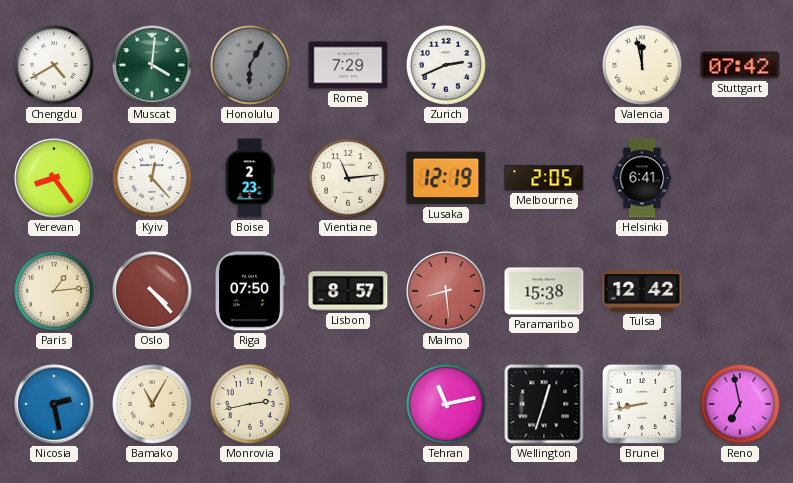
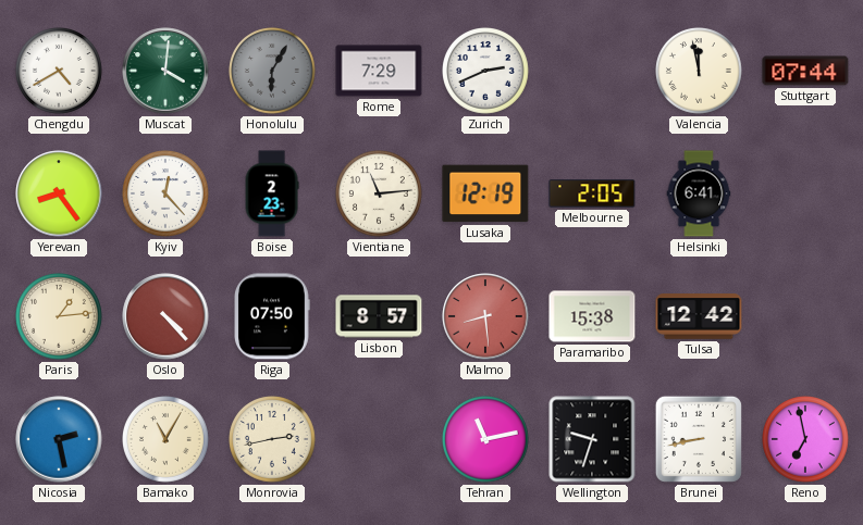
Stuttgart: 07:42 -> 07:44
Wellington: 12:33 -> 9:33
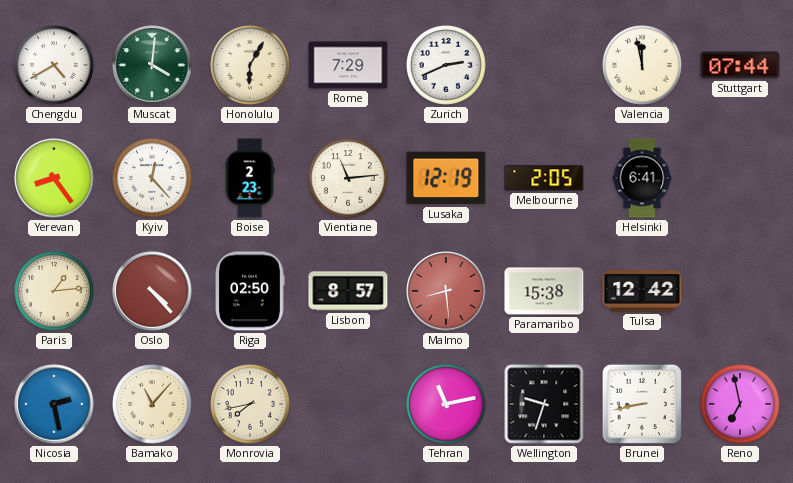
Honolulu dial: grey -> cream
Riga: 07:50 -> 02:50
Bamako: 11:05 -> 11:07
Monrovia: 2:43 -> 7:43
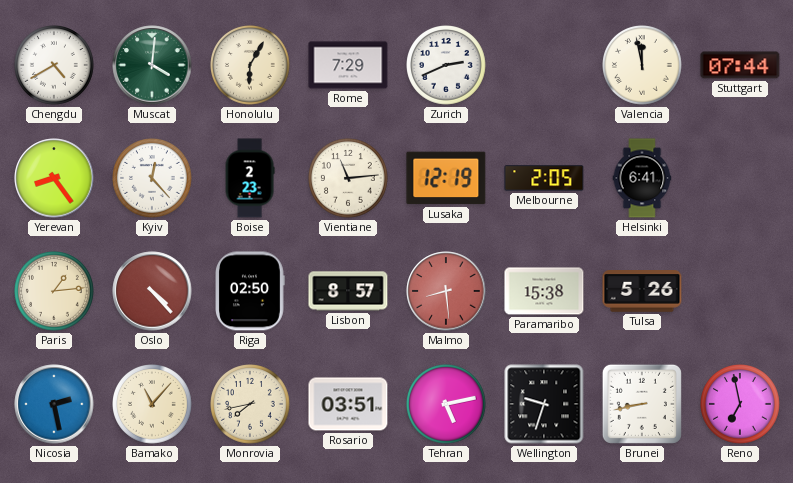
Tulsa: 12:42 -> 5:26
Rosario: none -> 03:51
Tehran: 11:13 -> 5:13
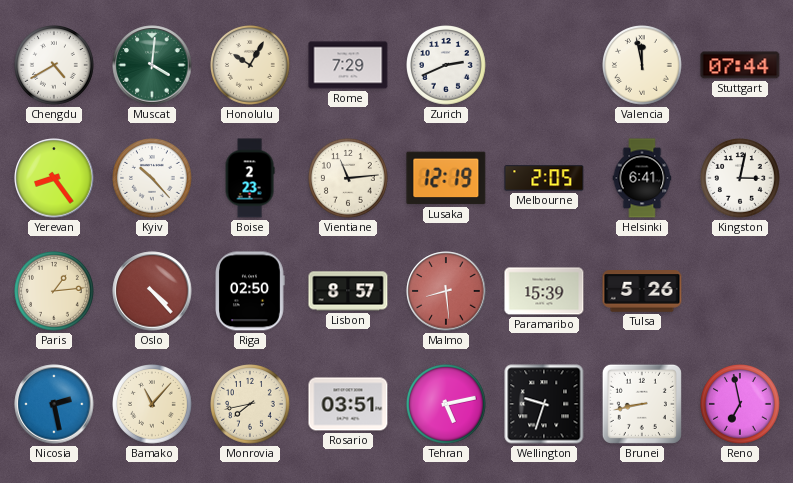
Honolulu: 6:05 -> 10:05
Kyiv: 12:23 -> 10:23
Kingston: none -> 3:02
Paramaribo: 15:38 -> 15:39
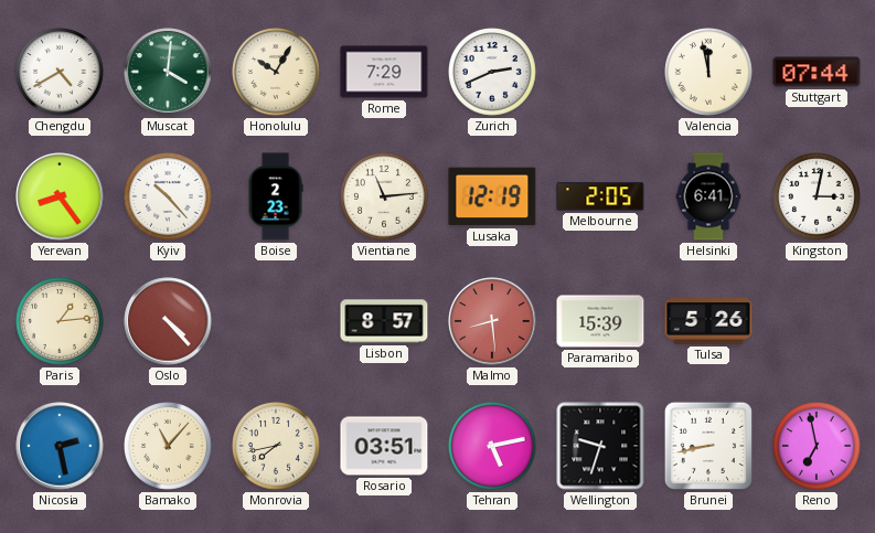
Riga: 02:50 -> none
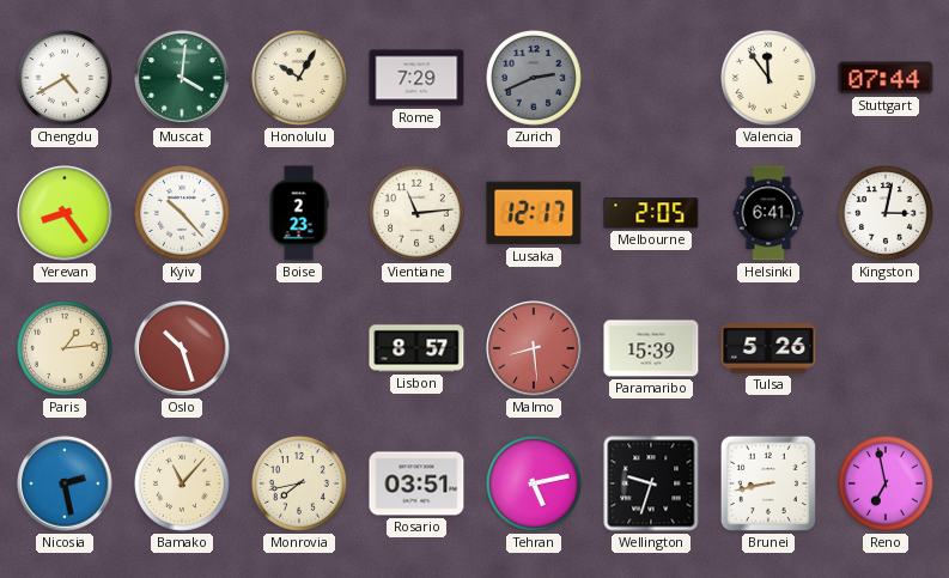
Zurich dial: white -> grey
Valencia: 11:58 -> 11:54
Lusaka: 12:19 -> 12:17
Oslo: 4:23 -> 10:27
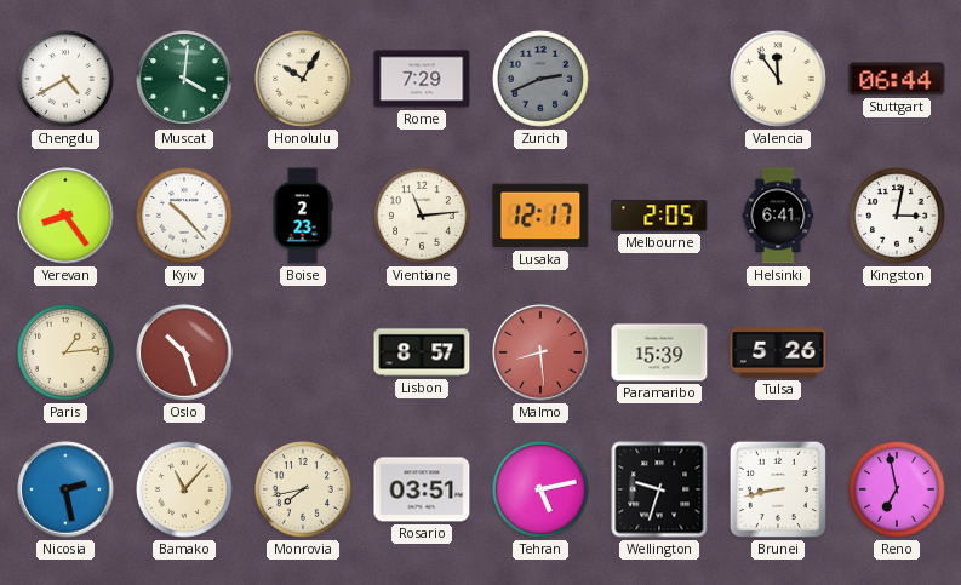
Stuttgart: 07:44 -> 06:44
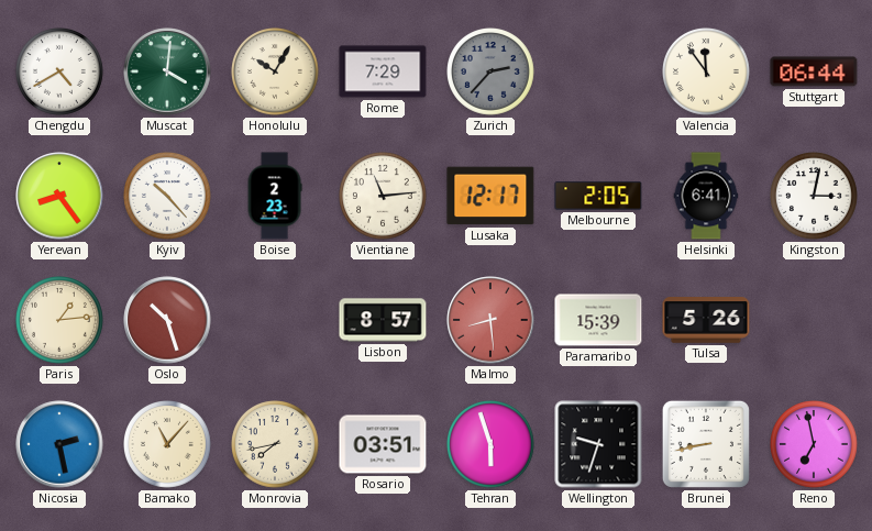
Zurich: 2:41 -> 2:37
Tehran: 5:13 -> 5:57
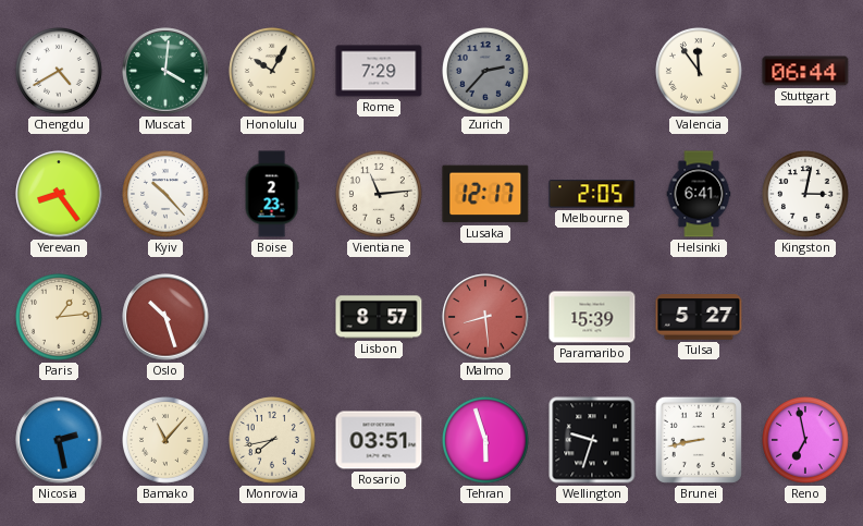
Tulsa: 5:26 -> 5:27
